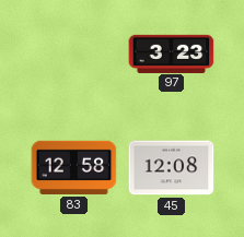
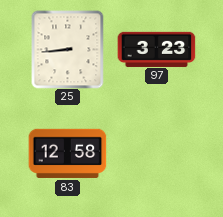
25: none -> 8:44
45: 12:08 -> none
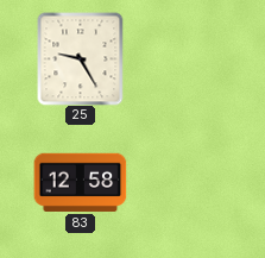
25: 8:44 -> 9:25
97: 3:23 -> none
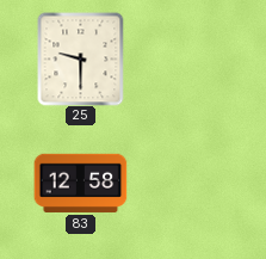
25: 9:25 -> 9:30
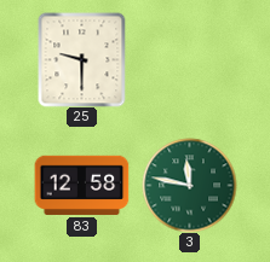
3: none -> 11:47
